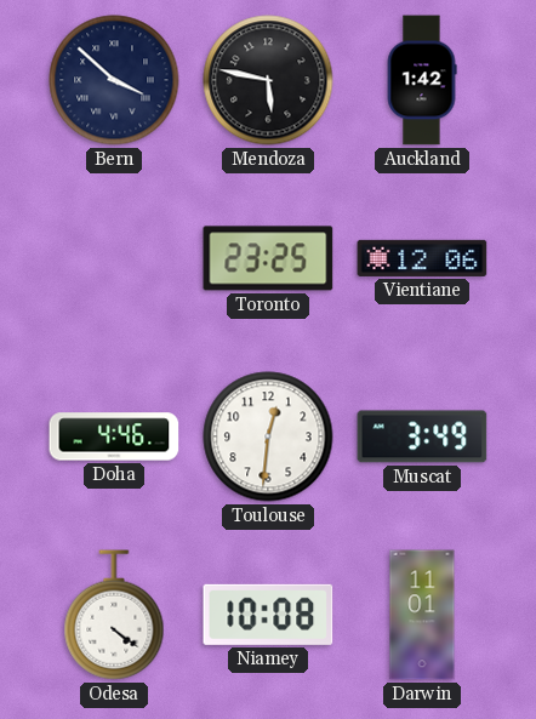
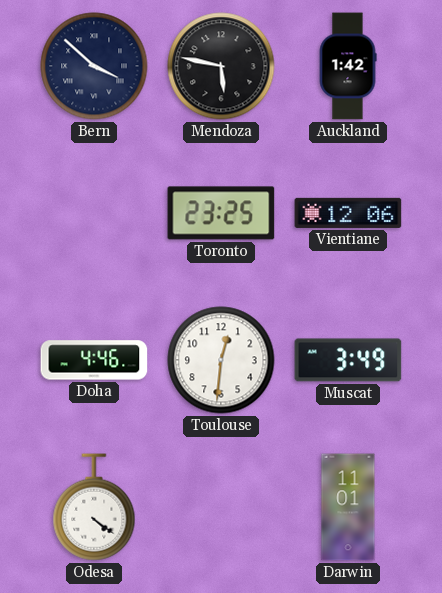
Niamey: 10:08 -> none
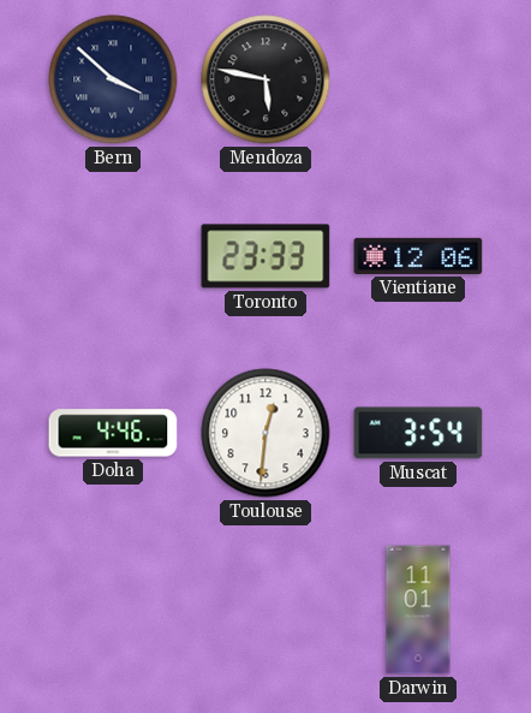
Auckland: 1:42 -> none
Toronto: 23:25 -> 23:33
Muscat: 3:49 -> 3:54
Odesa: 4:21 -> none
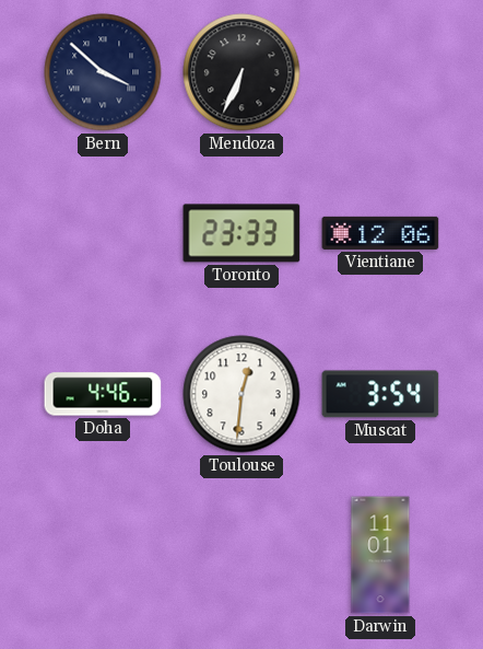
Mendoza: 5:47 -> 6:34
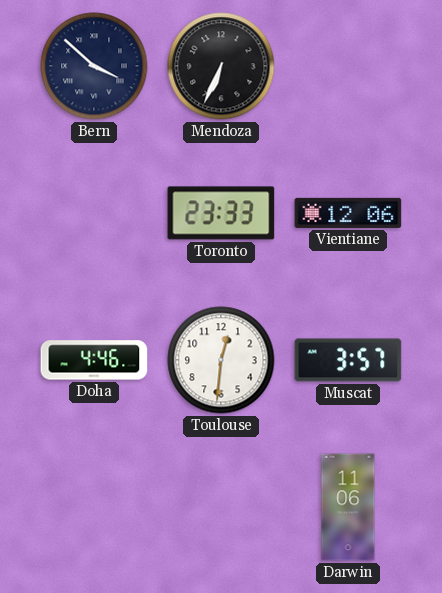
Muscat: 3:54 -> 3:57
Darwin: 11:01 -> 11:06
